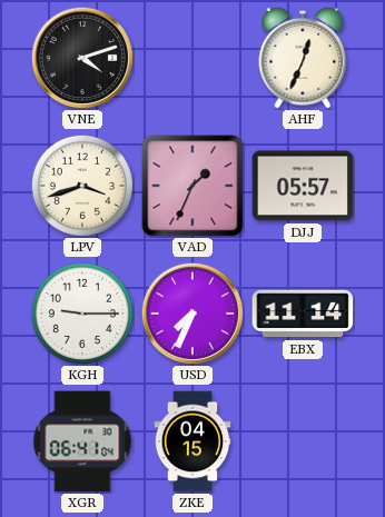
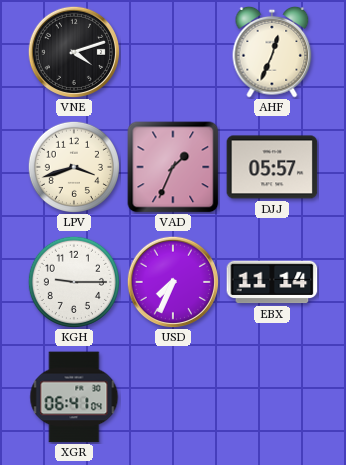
ZKE: 04:15 -> none
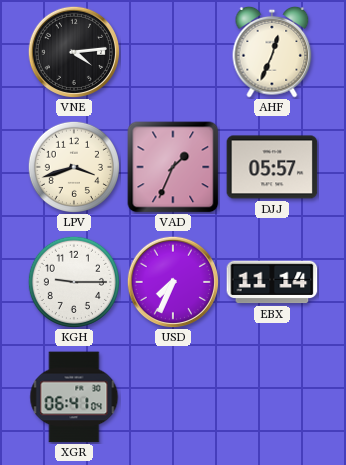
VNE: 4:12 -> 4:14
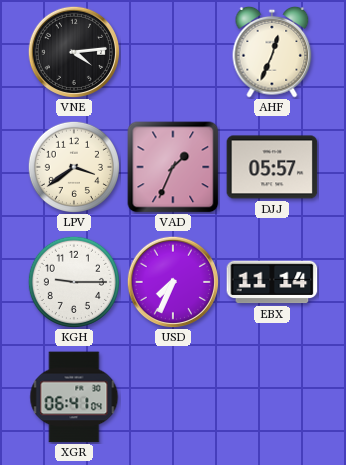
LPV: 3:42 -> 3:39
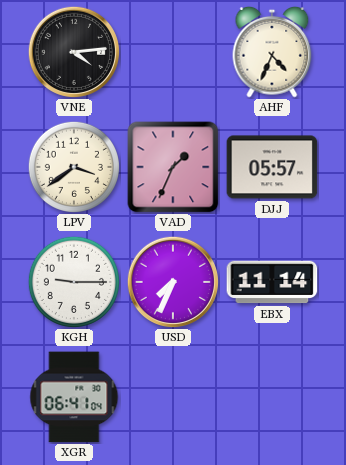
AHF: 12:34 -> 4:34
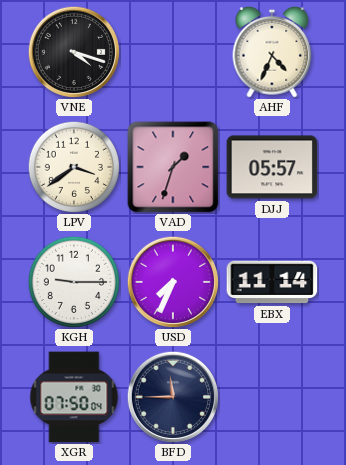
VNE: 4:14 -> 4:18
VAD: 1:34 -> 1:33
XGR: 06:41 -> 07:50
BFD: none -> 11:45
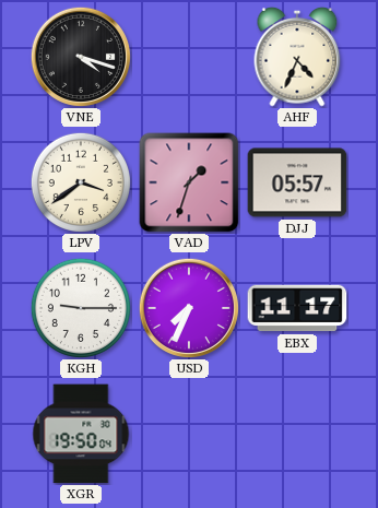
EBX: 11:14 -> 11:17
XGR: 07:50 -> 19:50
BFD: 11:45 -> none
